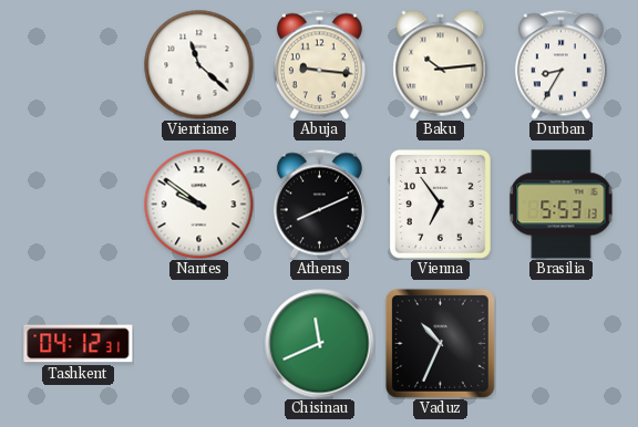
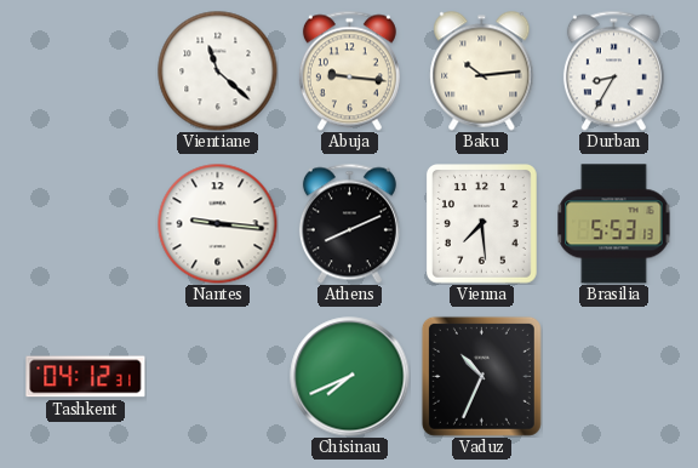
Nantes: 9:51 -> 9:16
Vienna: 6:54 -> 7:29
Chisinau: 11:41 -> 7:41
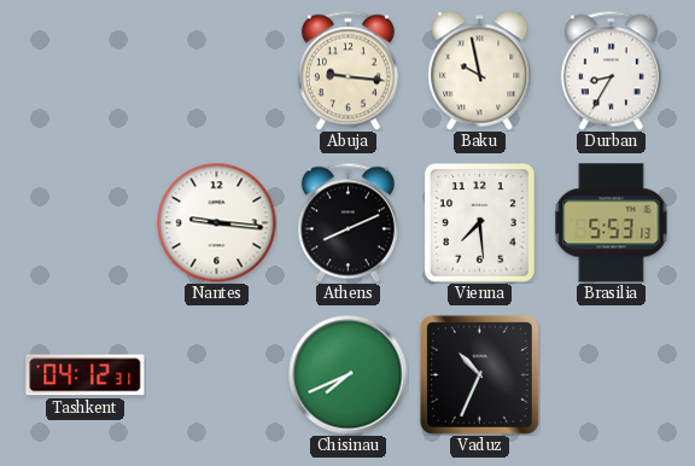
Vientiane: 11:22 -> none
Baku: 10:14 -> 9:58
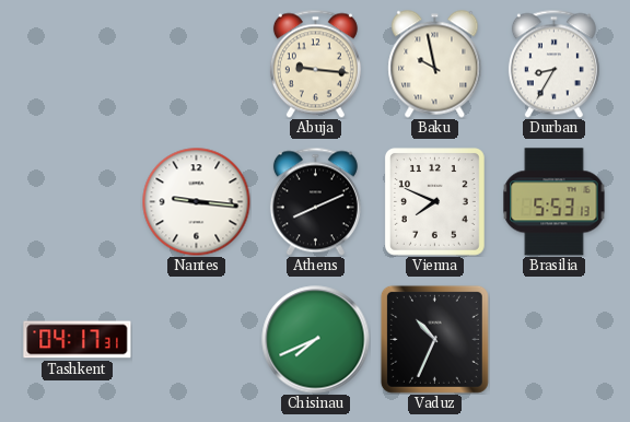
Vienna: 7:29 -> 7:49
Tashkent: 04:12 -> 04:17
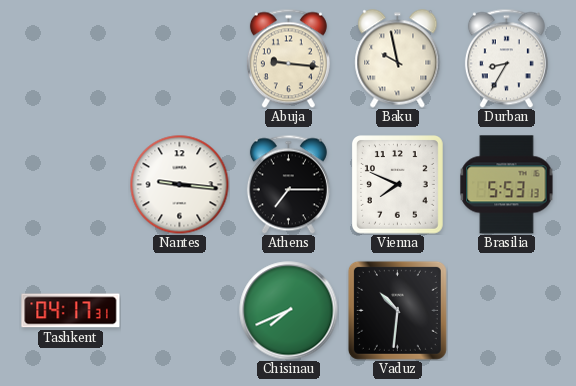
Athens: 8:11 -> 7:15
Vaduz: 10:34 -> 10:31
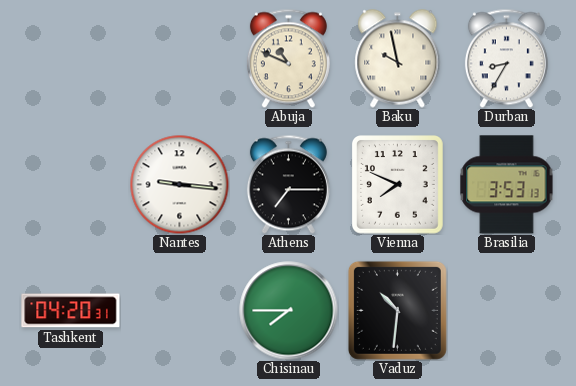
Abuja: 9:16 -> 10:49
Brasilia: 5:53 -> 3:53
Tashkent: 04:17 -> 04:20
Chisinau: 7:41 -> 7:45
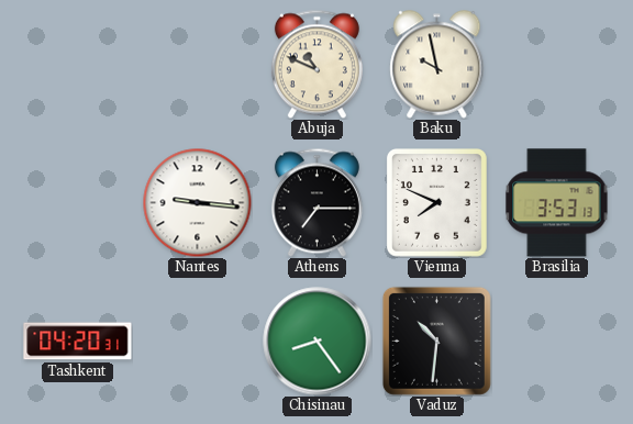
Durban: 8:35 -> none
Chisinau: 7:45 -> 8:24
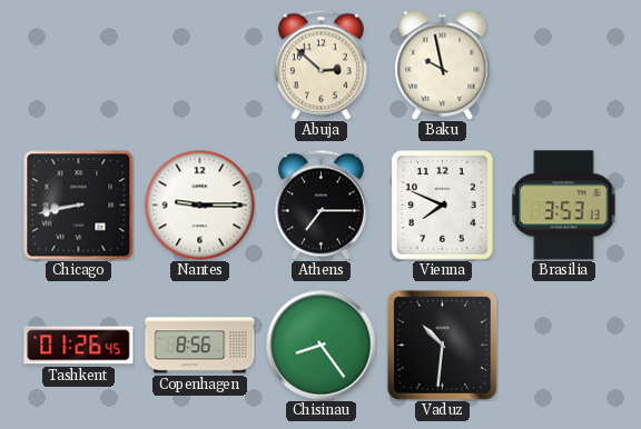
Abuja: 10:49 -> 2:52
Chicago: none -> 8:43
Nantes: 9:16 -> 9:15
Tashkent: 04:20 -> 01:26
Copenhagen: none -> 8:56
